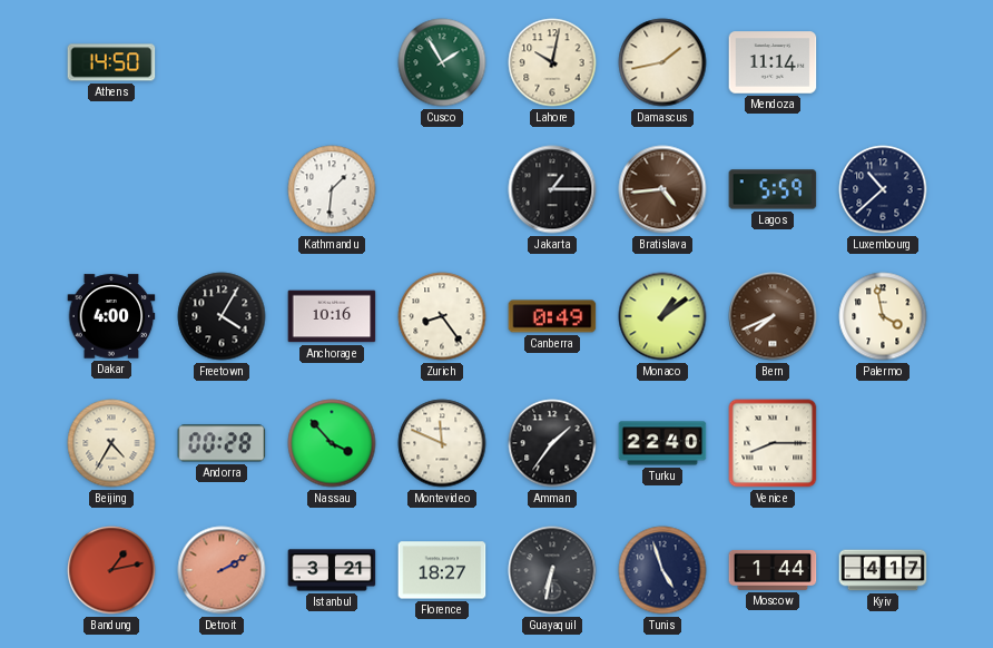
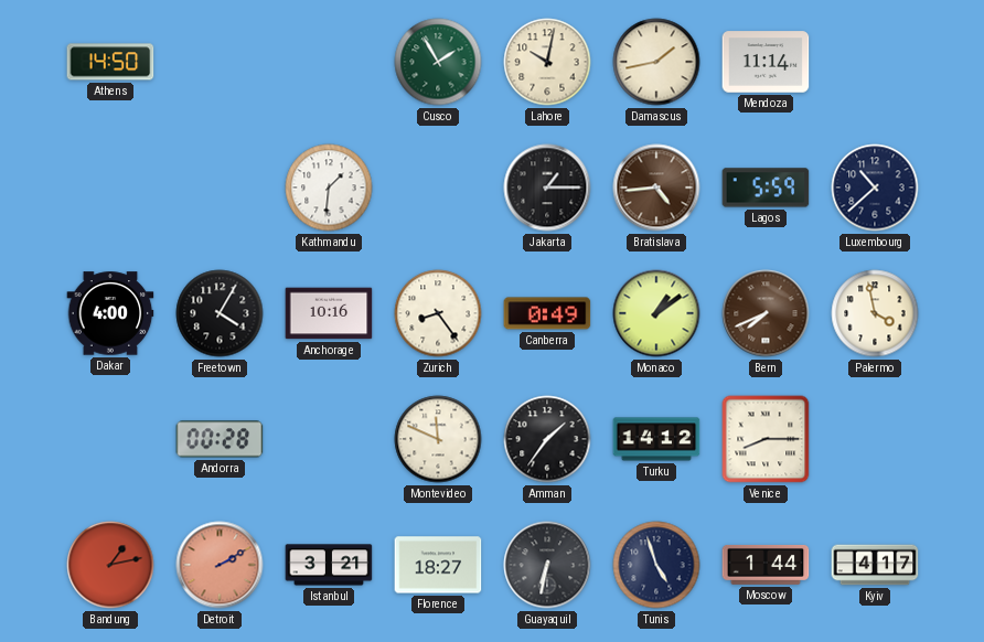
Beijing: 4:35 -> none
Nassau: 3:53 -> none
Turku: 22:40 -> 14:12
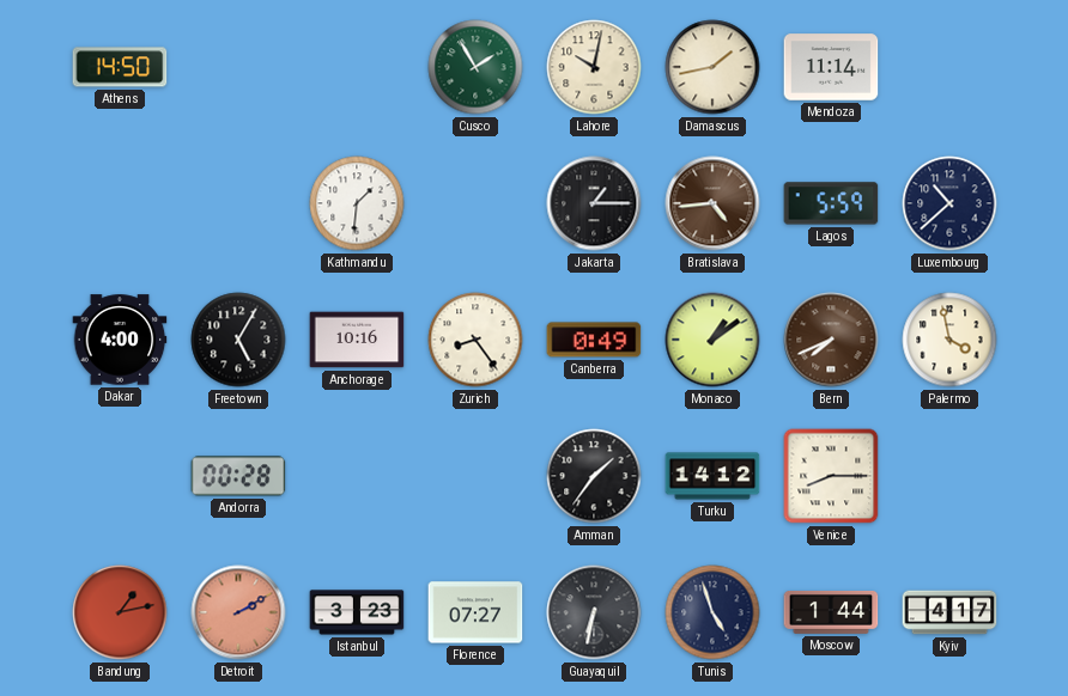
Freetown: 4:05 -> 5:05
Montevideo: 11:49 -> none
Istanbul: 3:21 -> 3:23
Florence: 18:27 -> 07:27
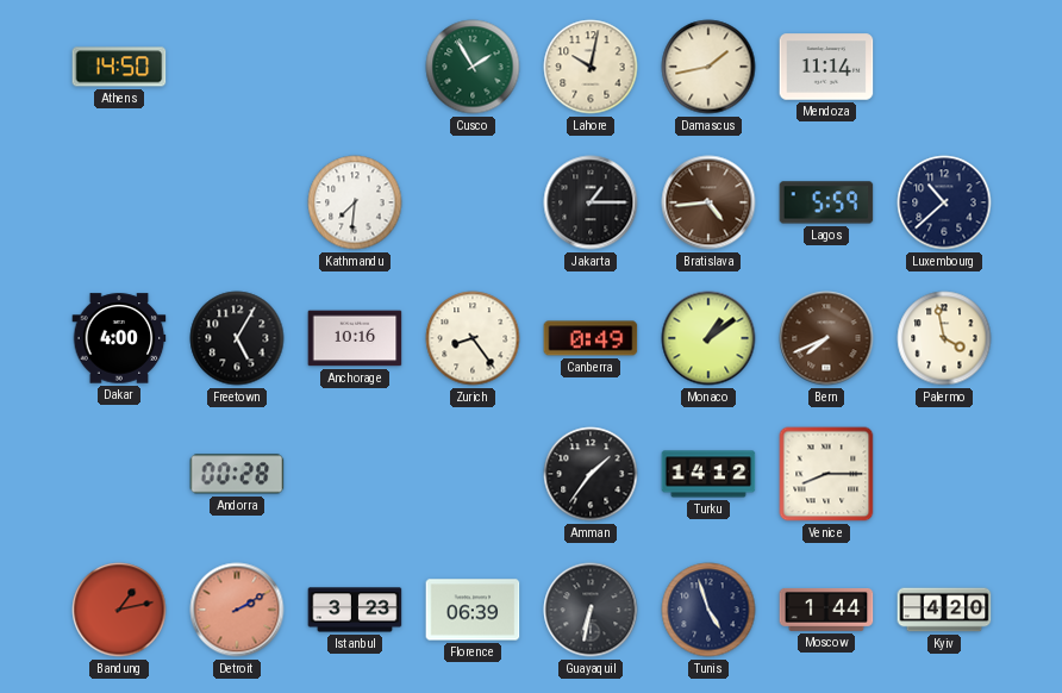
Kathmandu: 1:31 -> 7:31
Florence: 07:27 -> 06:39
Kyiv: 4:17 -> 4:20
